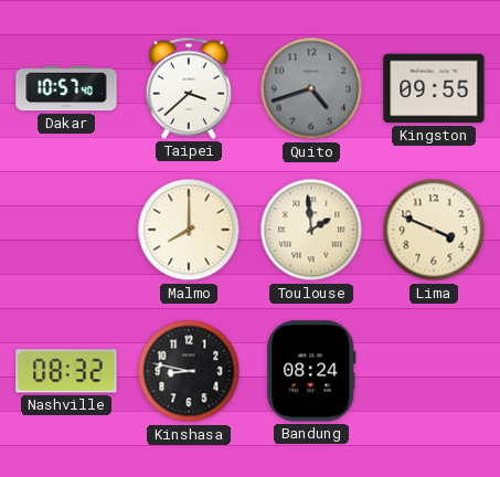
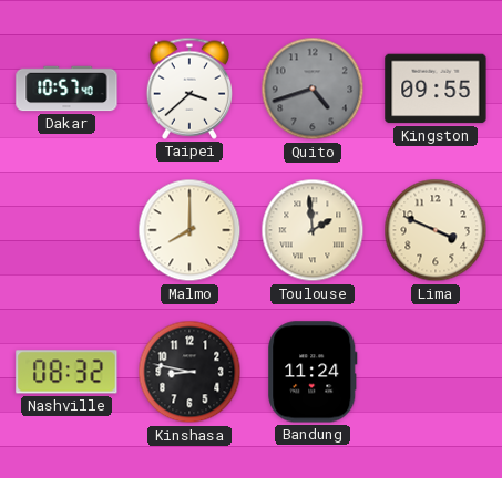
Bandung: 08:24 -> 11:24
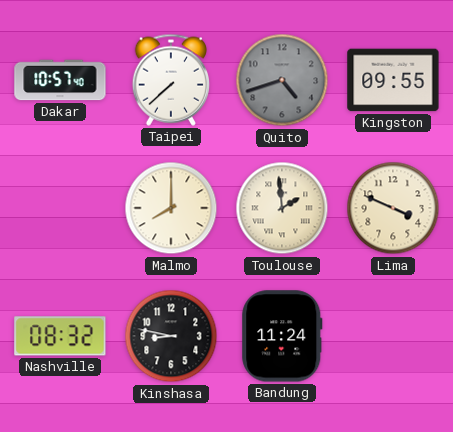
Taipei: 3:38 -> 7:38
